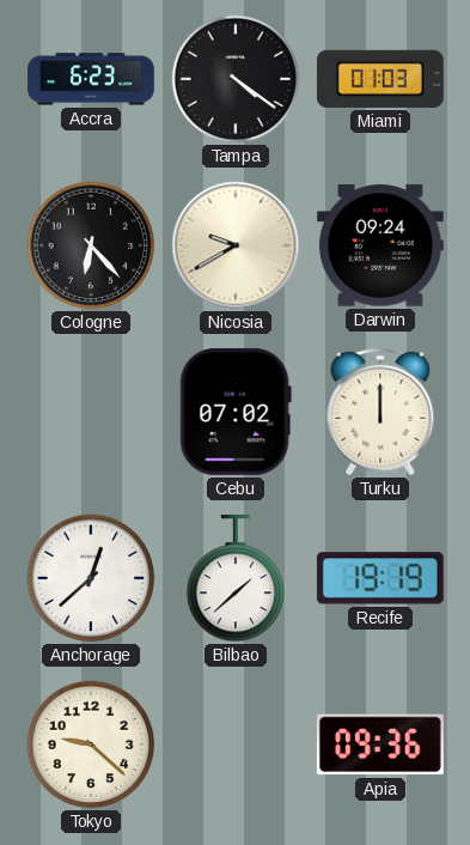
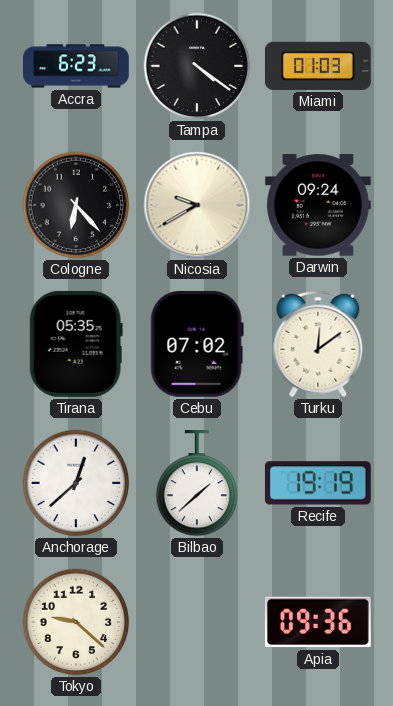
Tirana: none -> 05:35
Turku: 12:00 -> 12:09
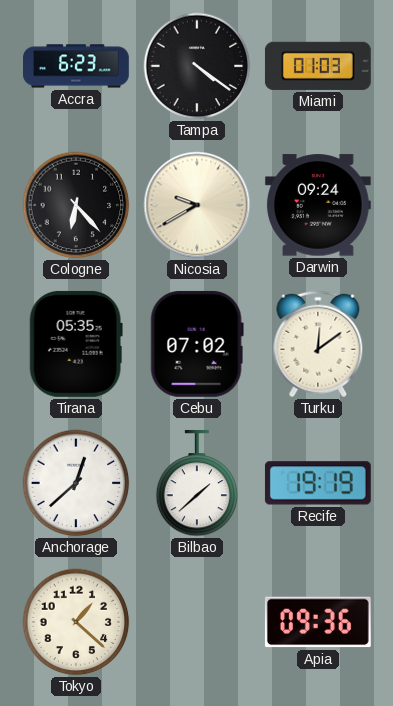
Tokyo: 9:22 -> 1:22
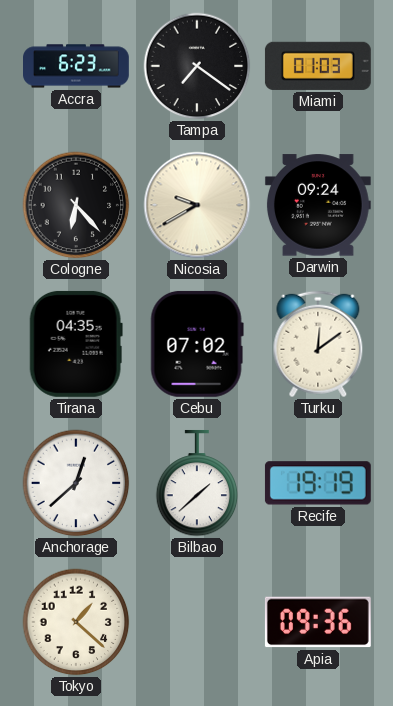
Tampa: 4:21 -> 7:21
Tirana: 05:35 -> 04:35
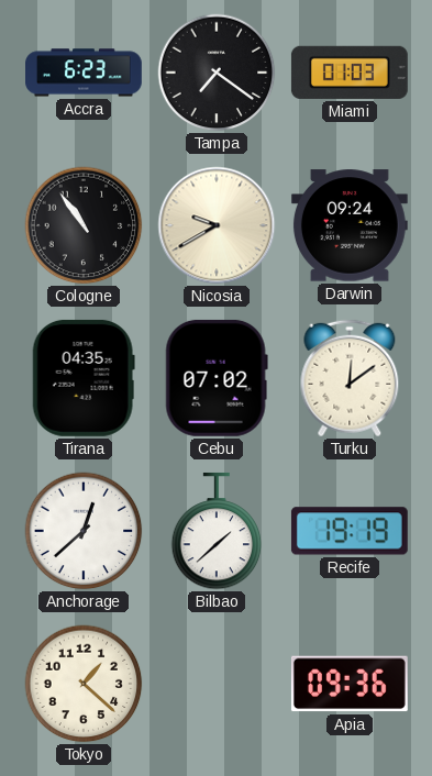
Cologne: 6:23 -> 10:54
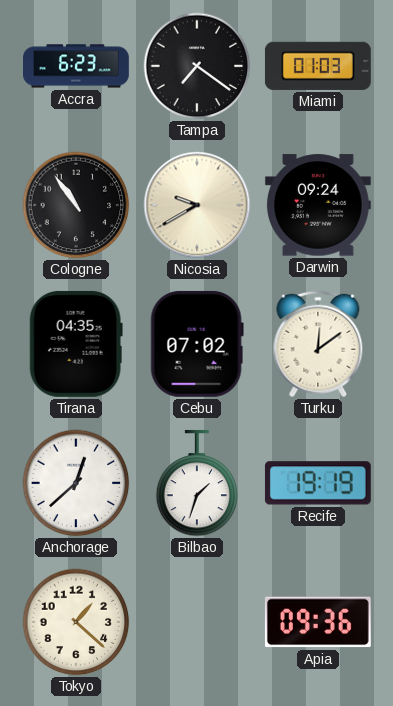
Bilbao: 1:38 -> 1:33
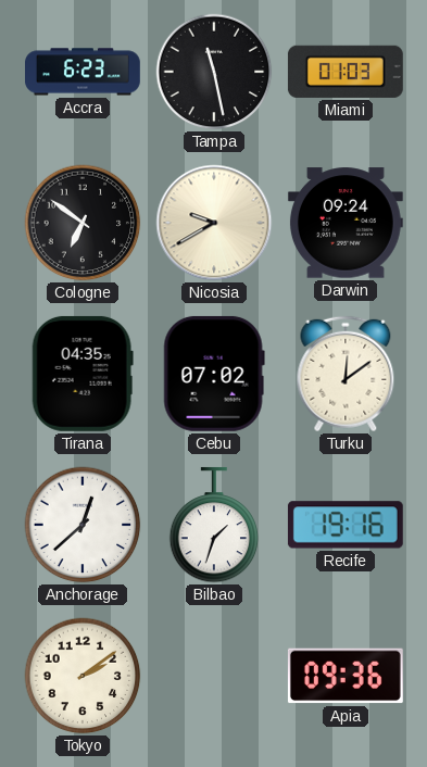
Tampa: 7:21 -> 11:28
Cologne: 10:54 -> 6:51
Recife: 19:19 -> 19:16
Tokyo: 1:22 -> 2:09
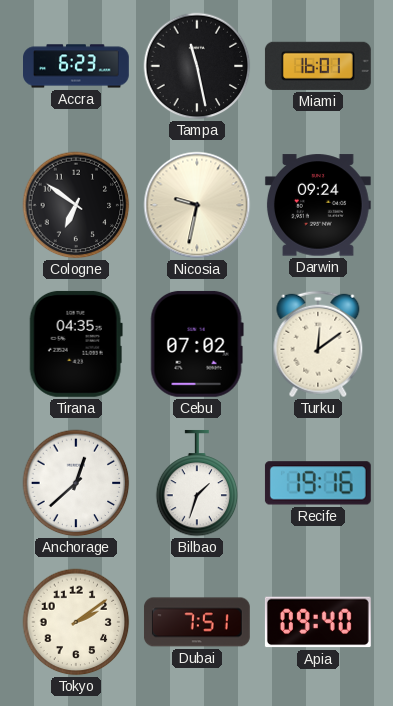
Miami: 01:03 -> 16:01
Nicosia: 9:40 -> 9:32
Dubai: none -> 7:51
Apia: 09:36 -> 09:40
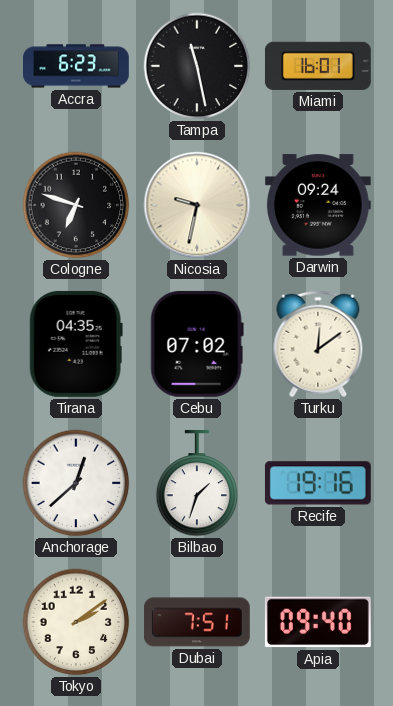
Cologne: 6:51 -> 6:48
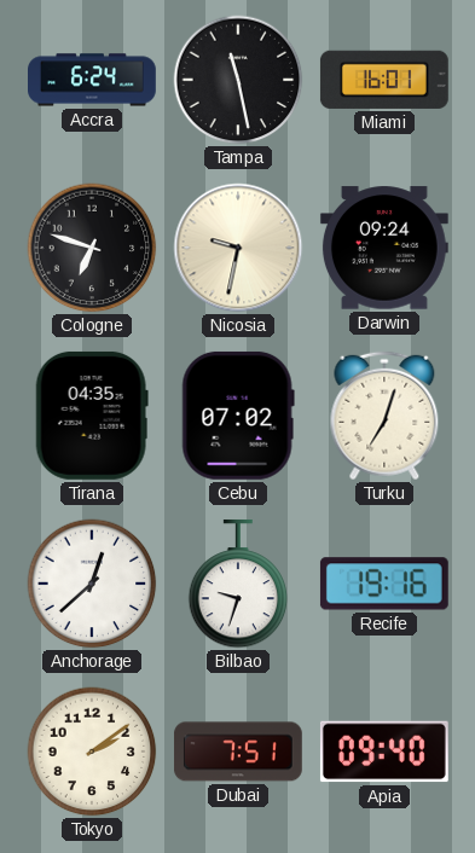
Accra: 6:23 -> 6:24
Turku: 12:09 -> 7:03
Bilbao: 1:33 -> 9:33
